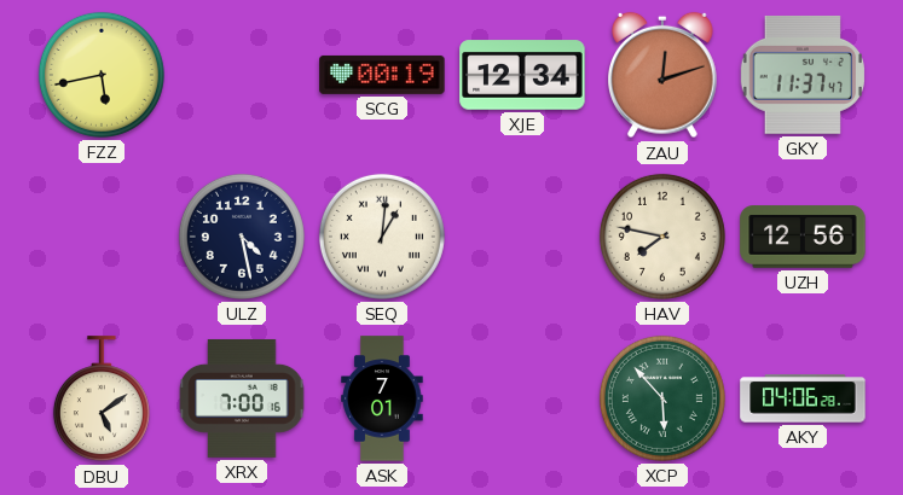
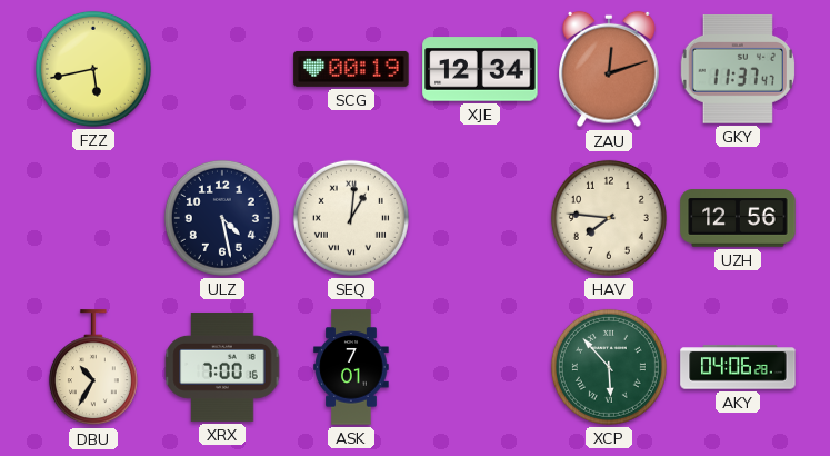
HAV: 7:47 -> 7:46
DBU: 5:09 -> 10:35
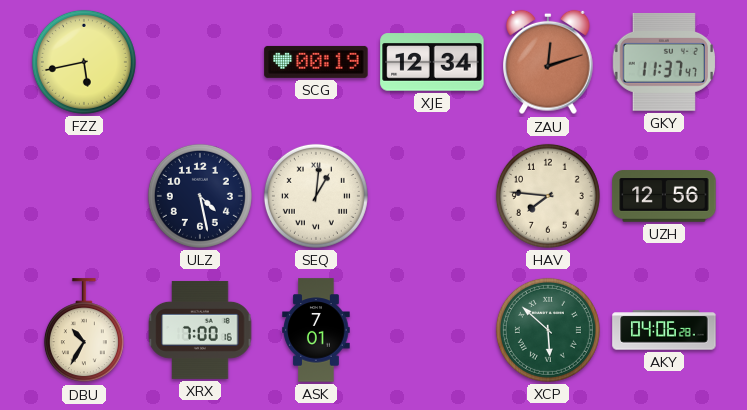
XCP: 5:53 -> 5:52
